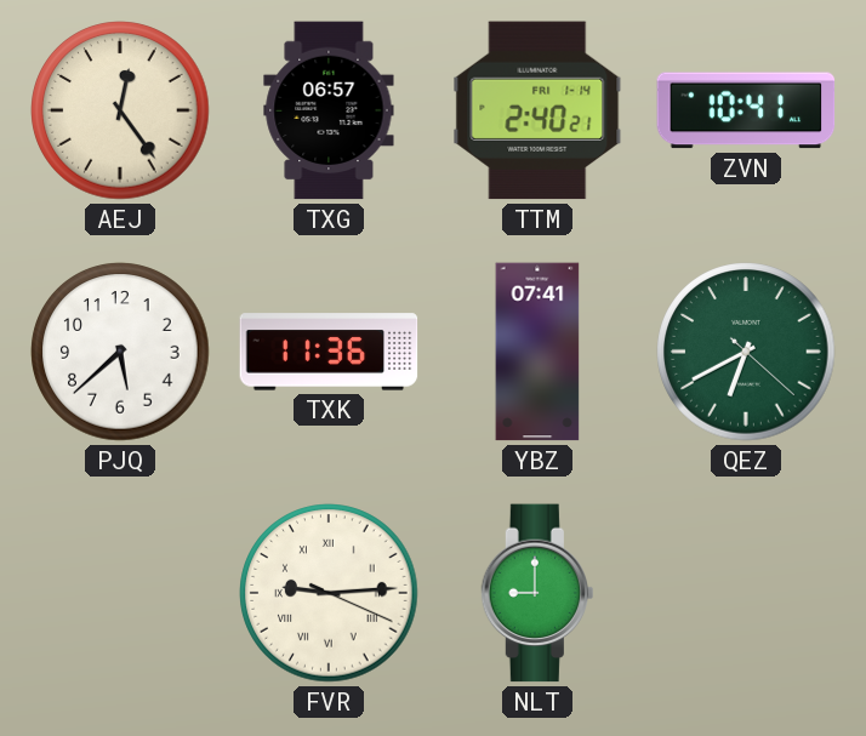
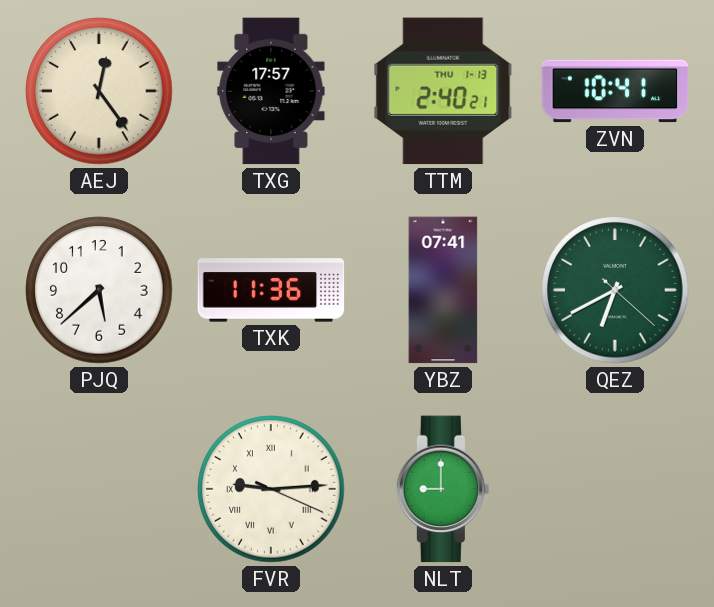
TXG: 06:57 -> 17:57
TTM date: FRI 1-14 -> THU 1-13
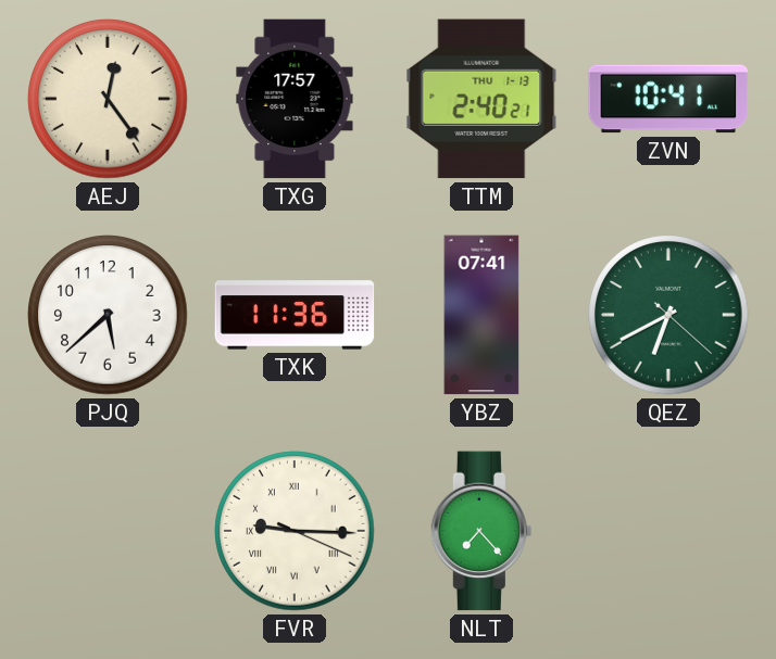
FVR: 9:14 -> 9:15
NLT: 9:00 -> 7:23
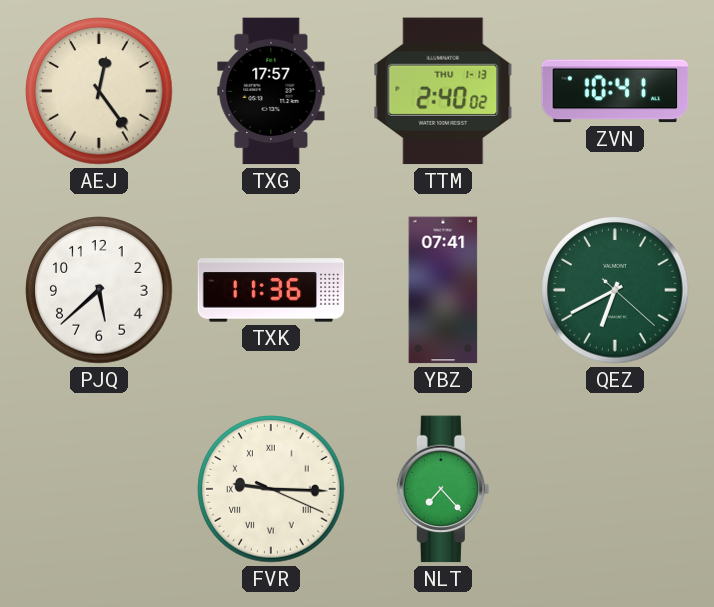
TTM: 2:40:21 -> 2:40:02
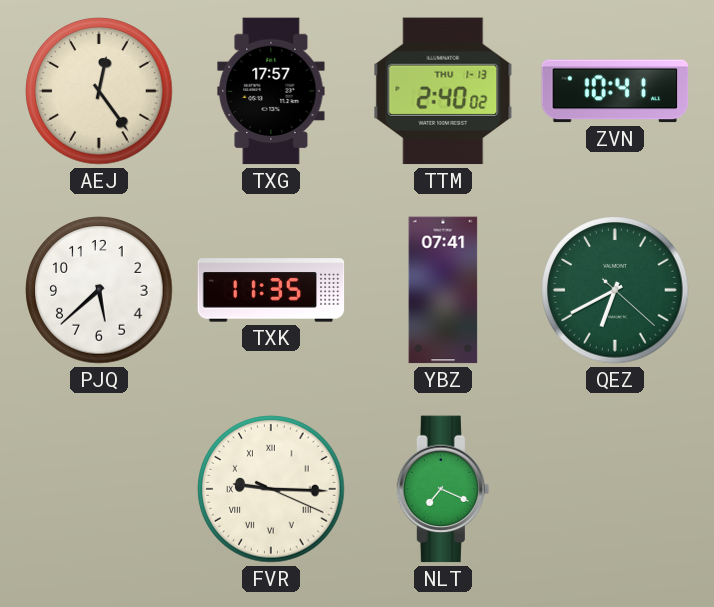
TXK: 11:36 -> 11:35
NLT: 7:23 -> 7:19
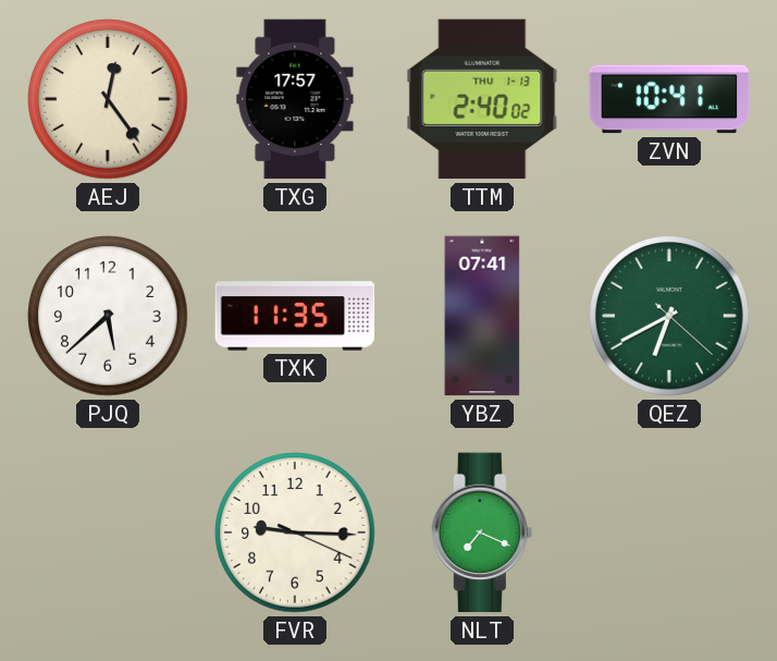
FVR numerals: Roman -> Arabic
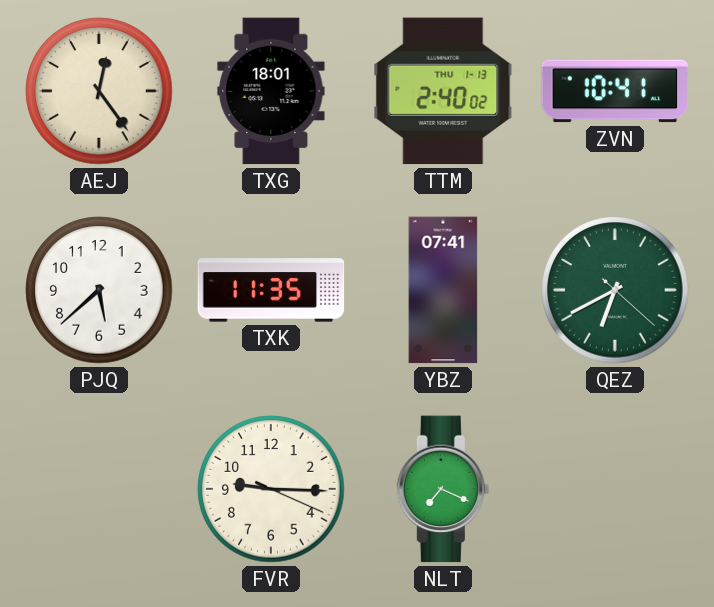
TXG: 17:57 -> 18:01
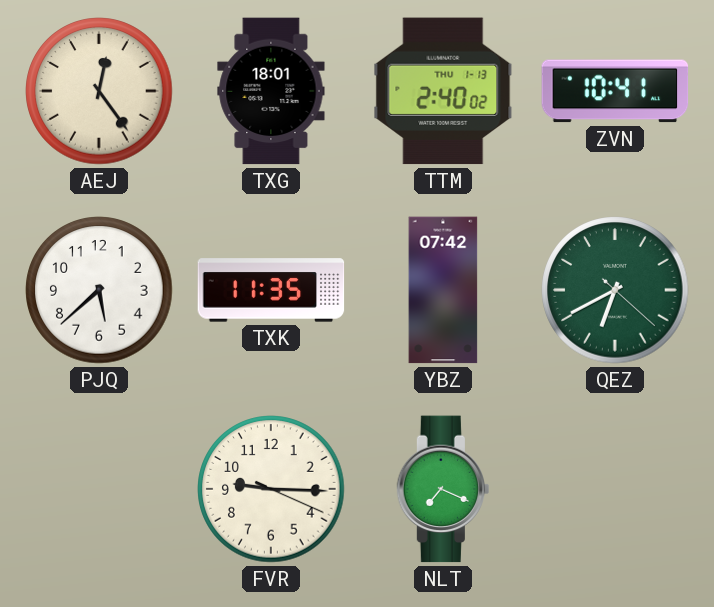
YBZ: 07:41 -> 07:42
